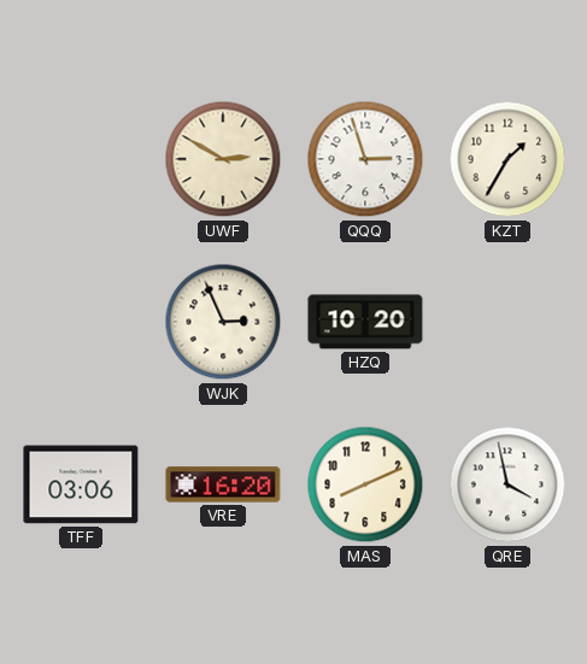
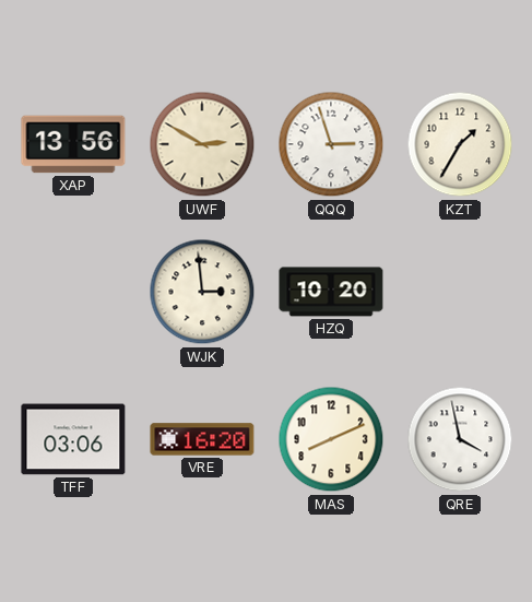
XAP: none -> 13:56
WJK: 2:56 -> 2:59
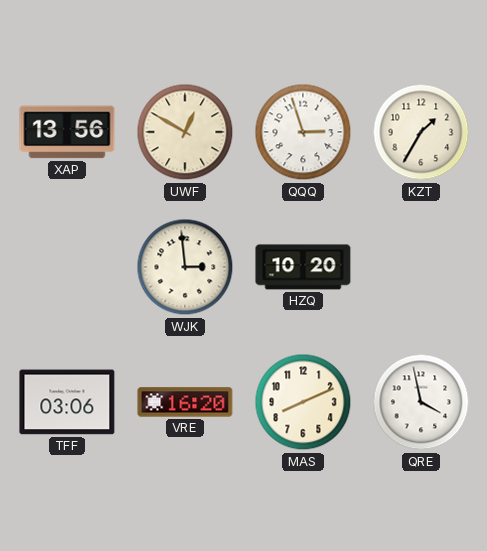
UWF: 2:50 -> 12:50
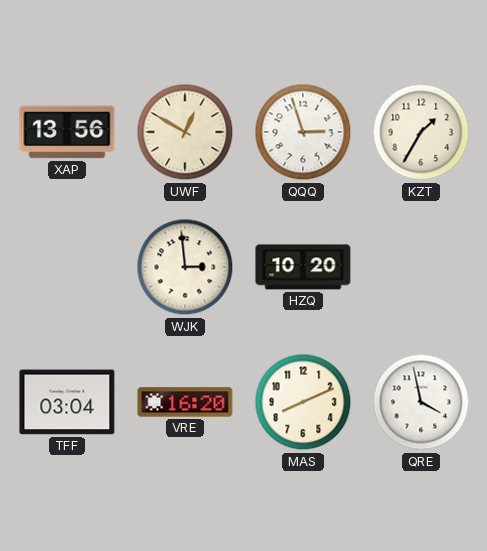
TFF: 03:06 -> 03:04
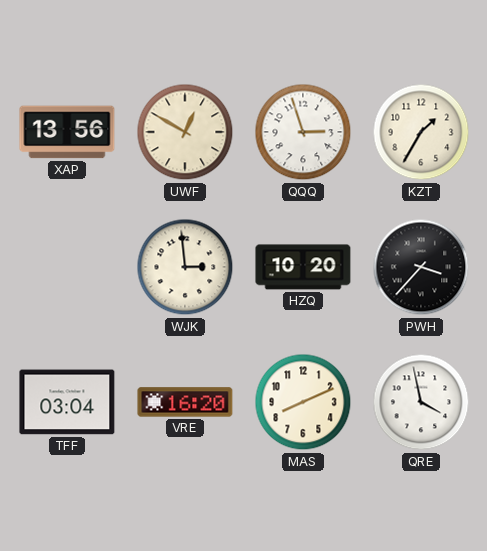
PWH: none -> 3:37
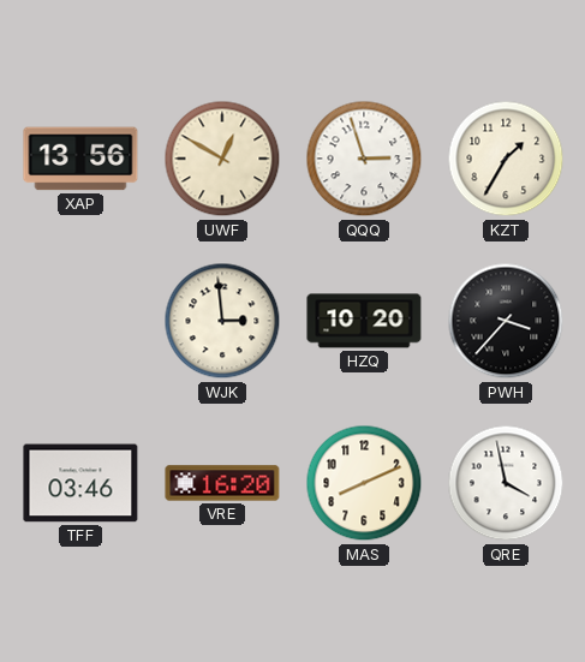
TFF: 03:04 -> 03:46
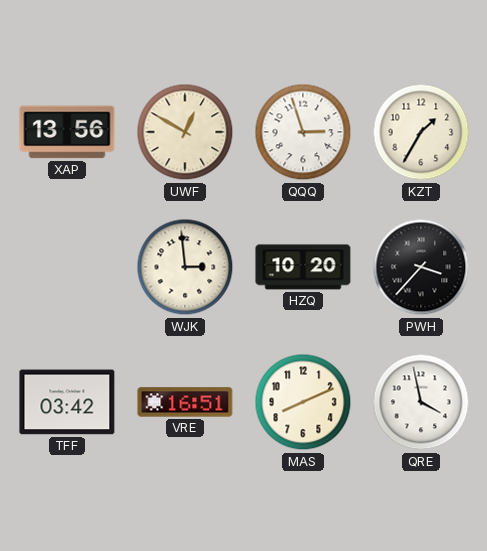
TFF: 03:46 -> 03:42
VRE: 16:20 -> 16:51
